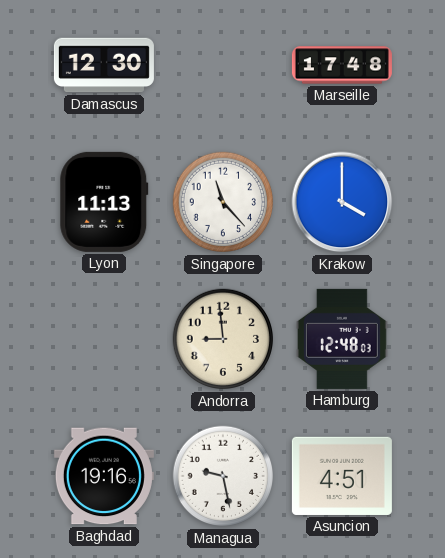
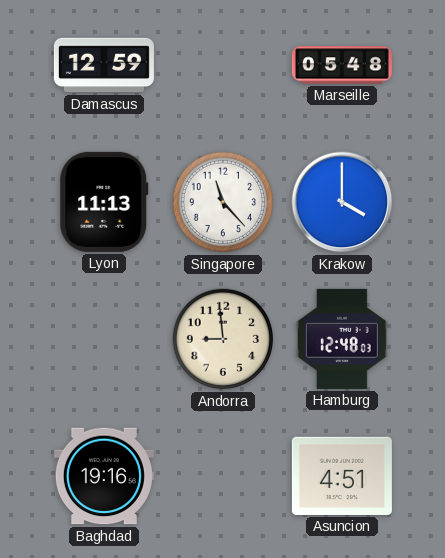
Damascus: 12:30 -> 12:59
Marseille: 17:48 -> 05:48
Managua: 9:28 -> none
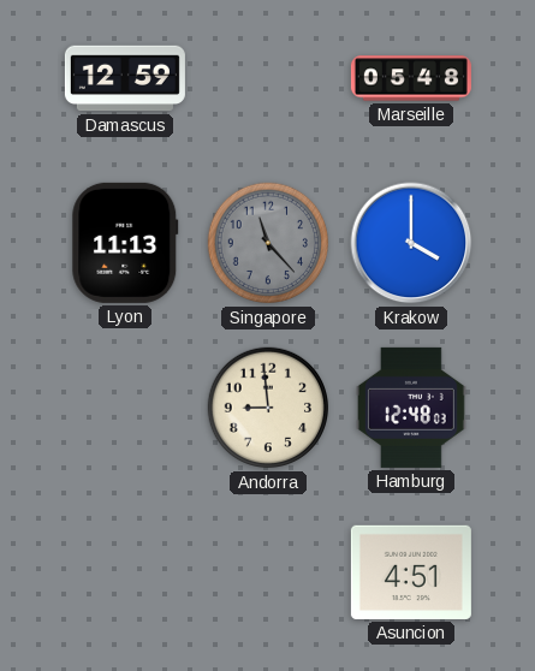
Singapore dial: white -> grey
Baghdad: 19:16 -> none
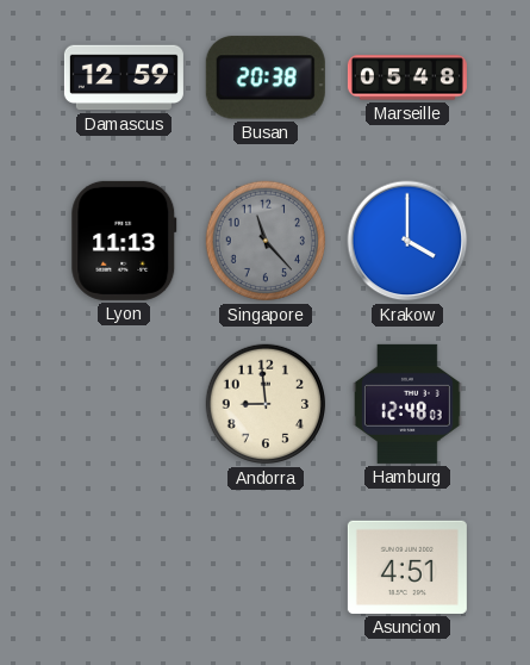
Busan: none -> 20:38
